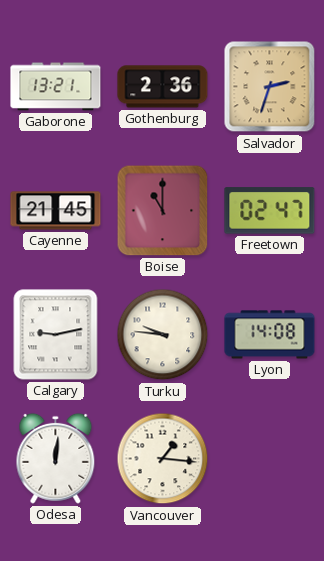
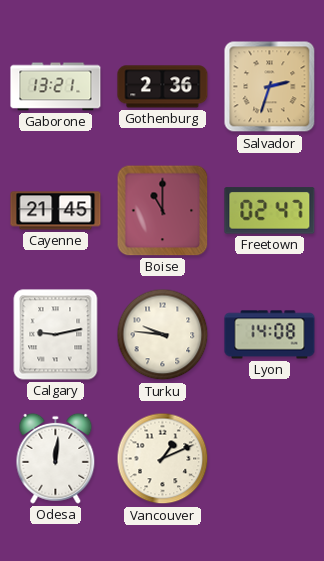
Vancouver: 1:16 -> 1:11
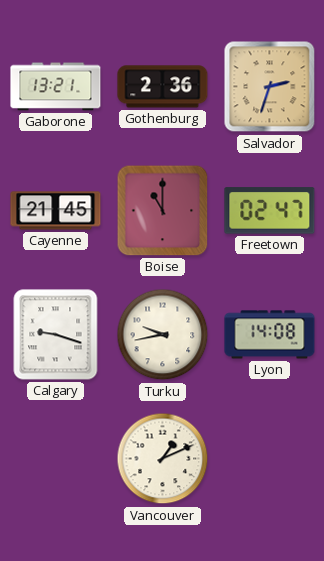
Calgary: 9:13 -> 9:18
Turku: 9:46 -> 9:43
Odesa: 12:01 -> none
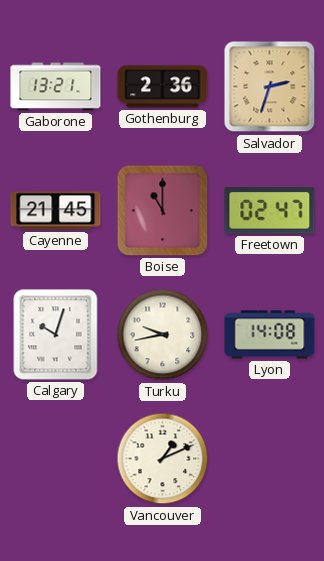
Calgary: 9:18 -> 10:03
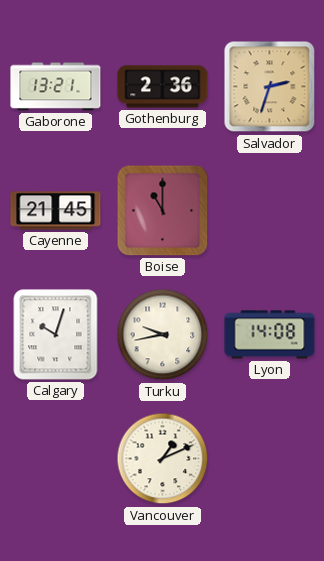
Freetown: 02:47 -> none
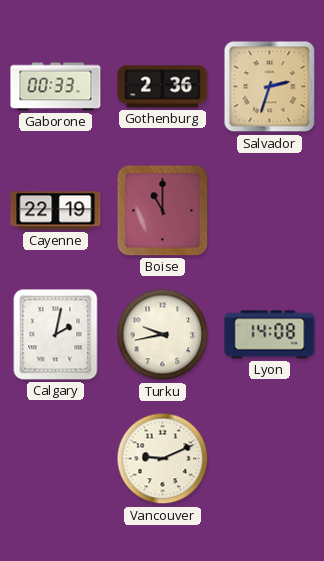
Gaborone: 13:21 -> 00:33
Cayenne: 21:45 -> 22:19
Calgary: 10:03 -> 2:02
Vancouver: 1:11 -> 9:11
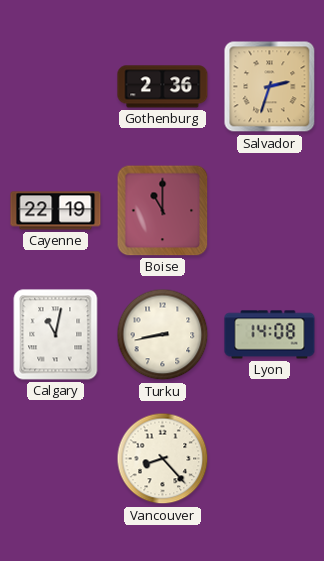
Gaborone: 00:33 -> none
Calgary: 2:02 -> 11:02
Turku: 9:43 -> 8:43
Vancouver: 9:11 -> 8:23
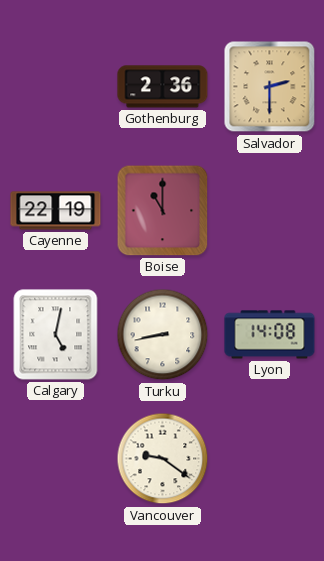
Salvador: 2:33 -> 2:30
Calgary: 11:02 -> 5:02
Vancouver: 8:23 -> 9:21
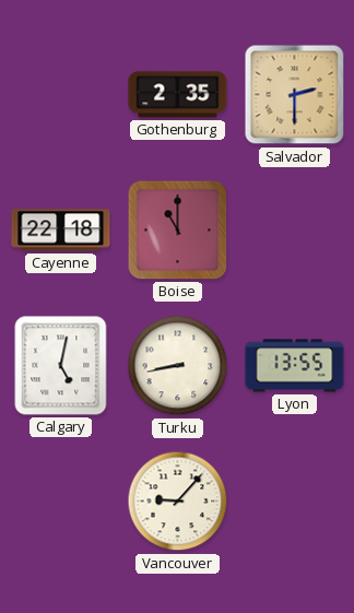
Gothenburg: 2:36 -> 2:35
Cayenne: 22:19 -> 22:18
Lyon: 14:08 -> 13:55
Vancouver: 9:21 -> 9:07
